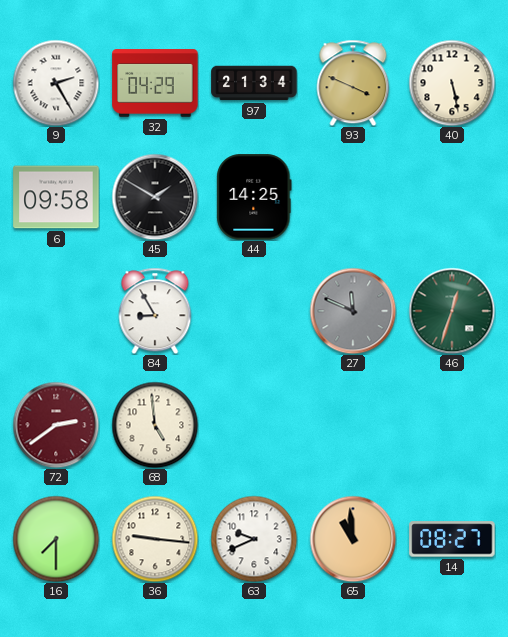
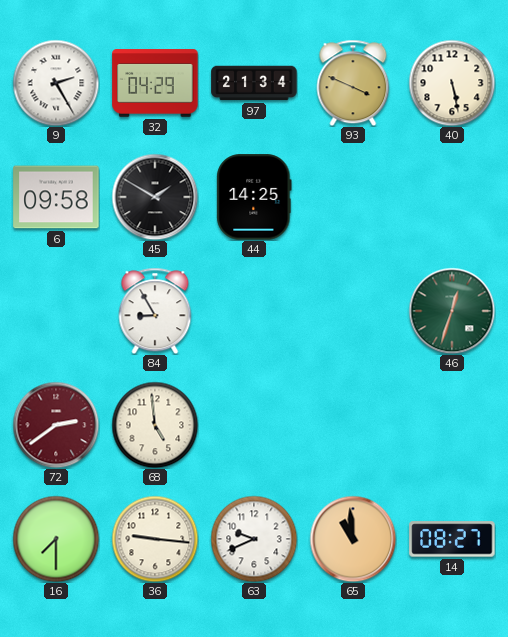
27: 11:49 -> none
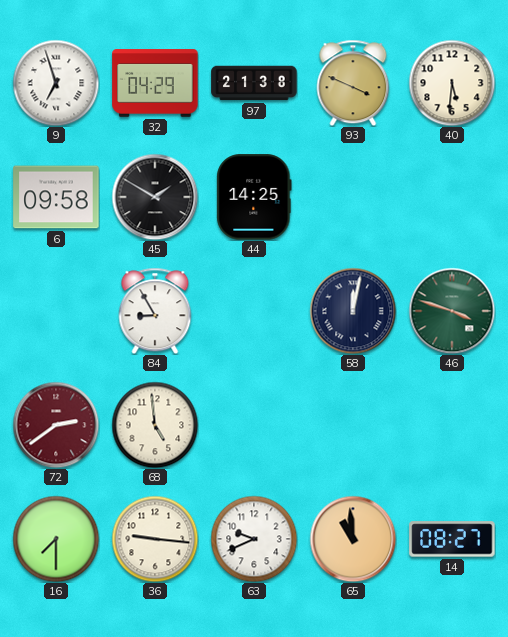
9: 2:25 -> 6:57
97: 21:34 -> 21:38
40: 5:28 -> 5:31
58: none -> 12:02
46: 12:33 -> 3:48
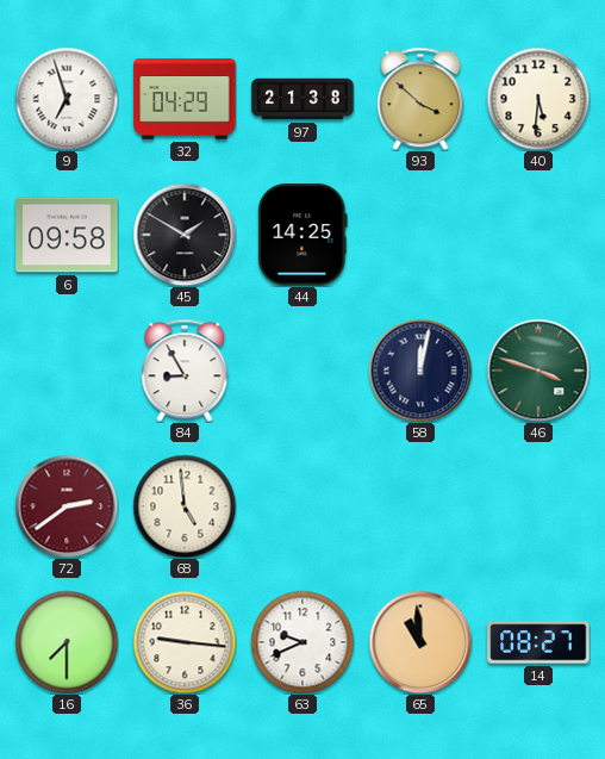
93: 3:49 -> 3:52
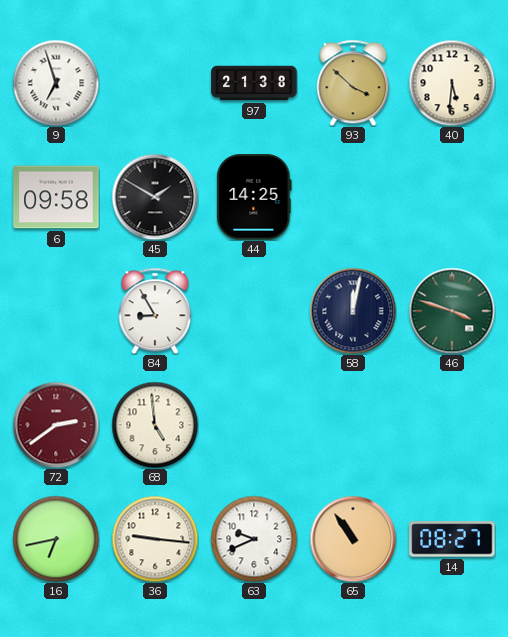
32: 04:29 -> none
16: 7:30 -> 6:43
65: 10:59 -> 10:54
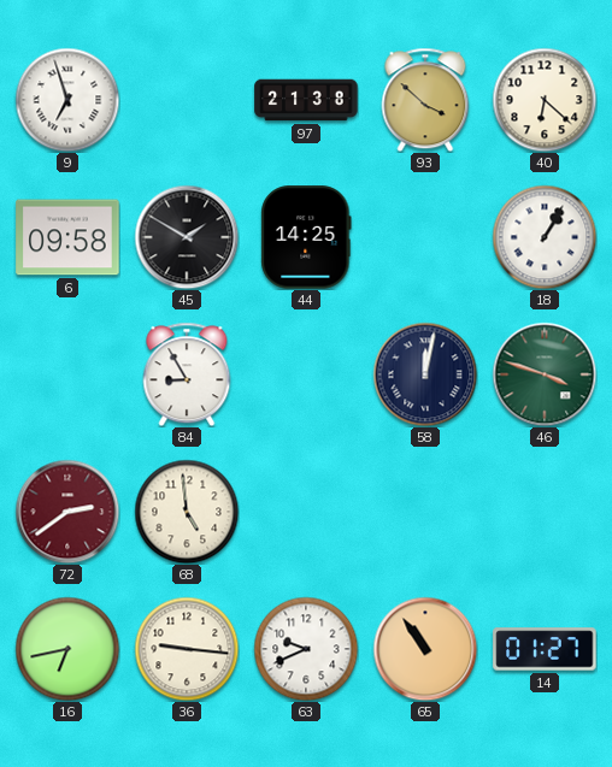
40: 5:31 -> 6:22
18: none -> 1:05
14: 08:27 -> 01:27
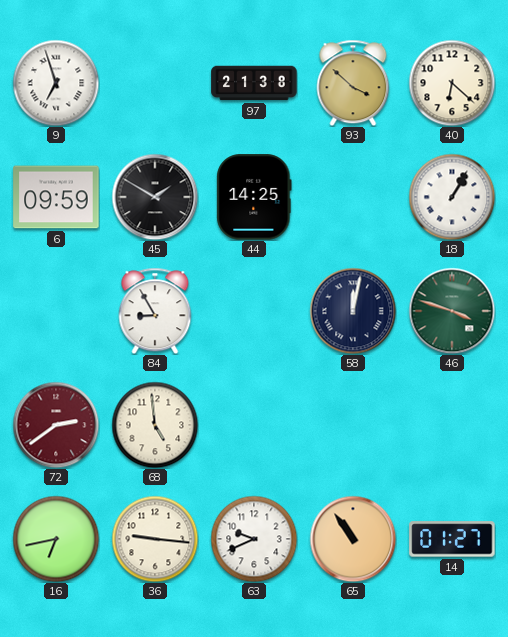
6: 09:58 -> 09:59
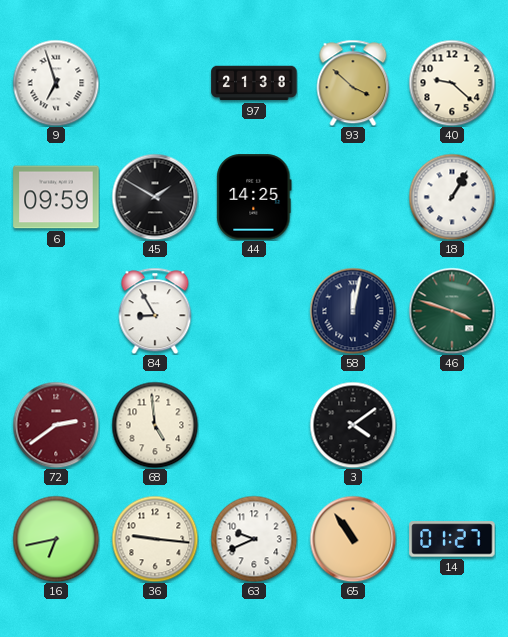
40: 6:22 -> 9:22
3: none -> 4:09
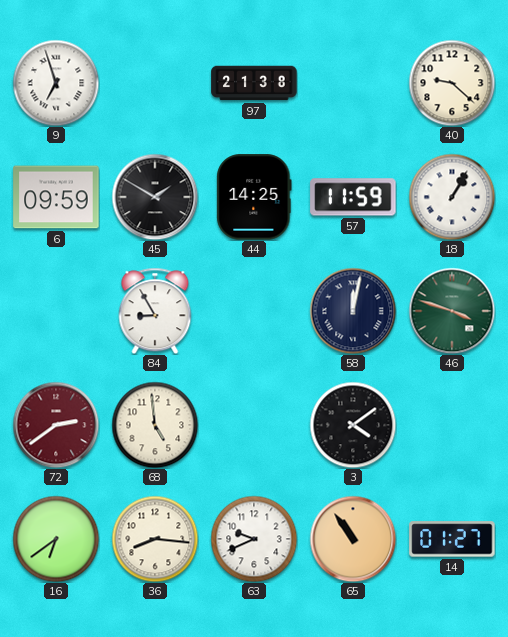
93: 3:52 -> none
57: none -> 11:59
16: 6:43 -> 6:39
36: 9:16 -> 8:16
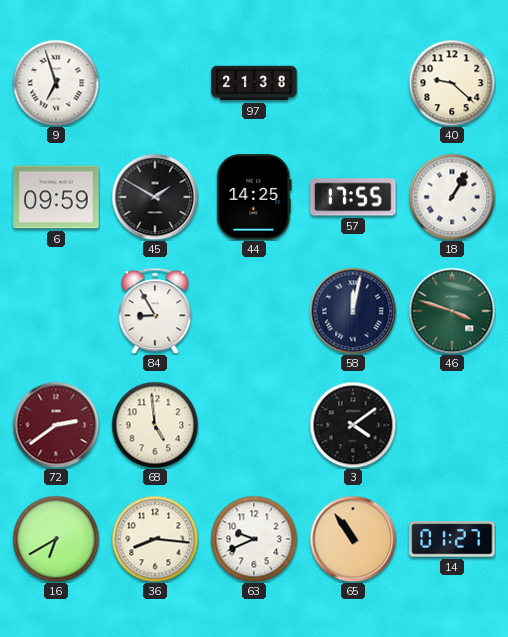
57: 11:59 -> 17:55
16: 6:39 -> 6:40
